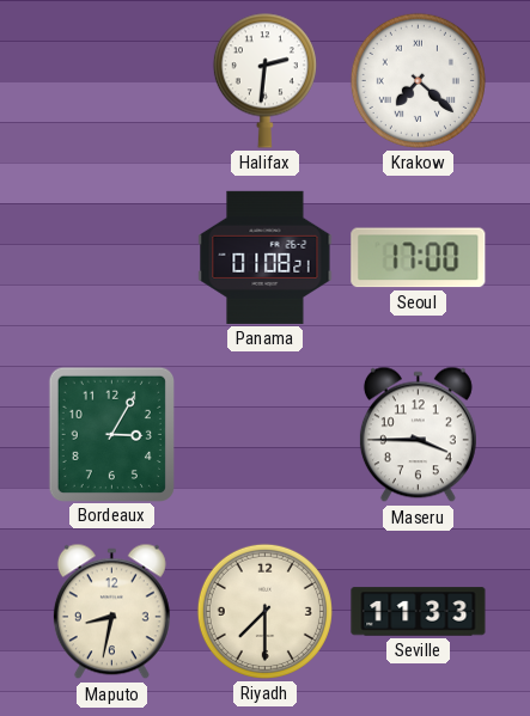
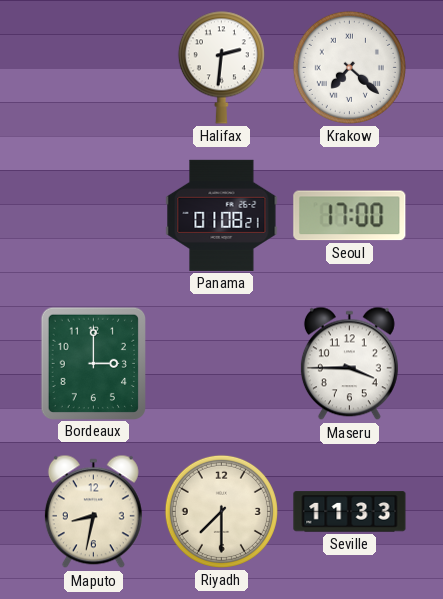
Bordeaux: 3:05 -> 3:00
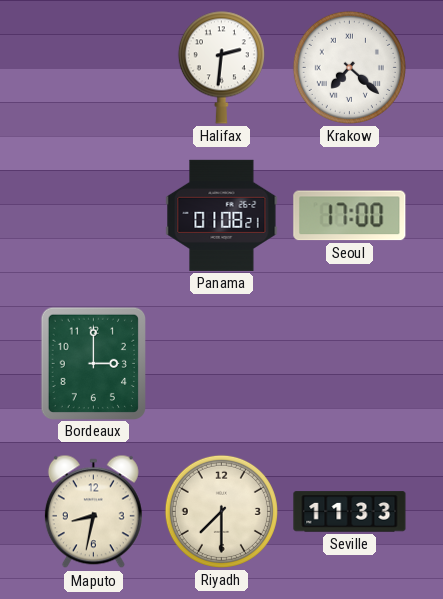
Maseru: 3:45 -> none
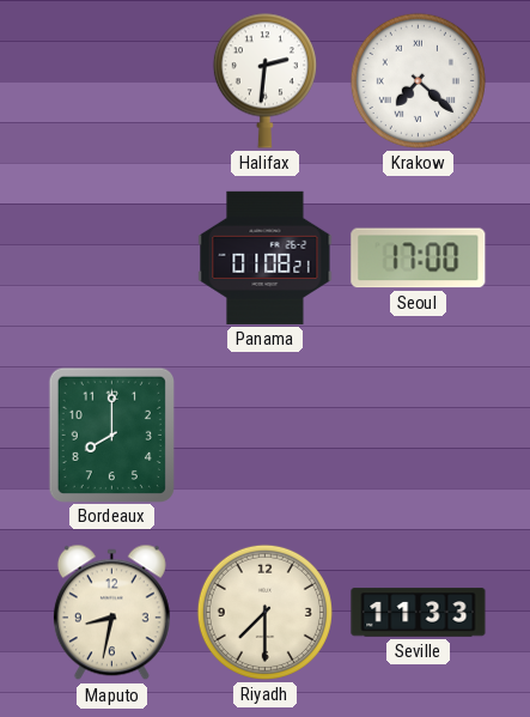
Bordeaux: 3:00 -> 8:00
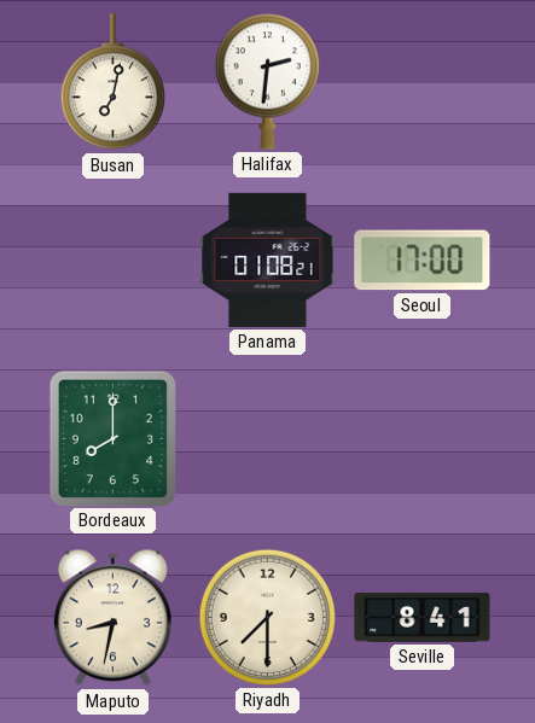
Busan: none -> 7:02
Krakow: 7:22 -> none
Seville: 11:33 -> 8:41
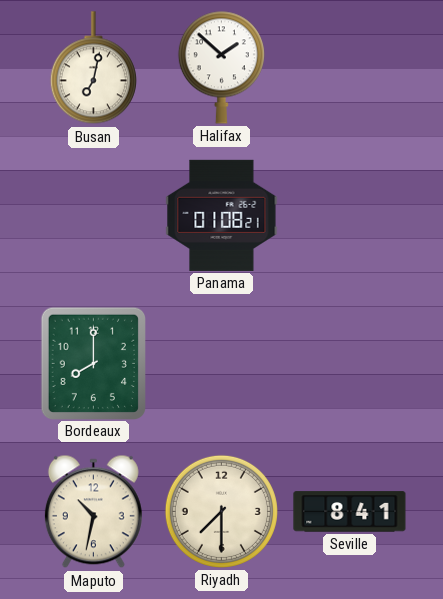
Halifax: 2:31 -> 1:52
Seoul: 17:00 -> none
Maputo: 8:32 -> 10:32
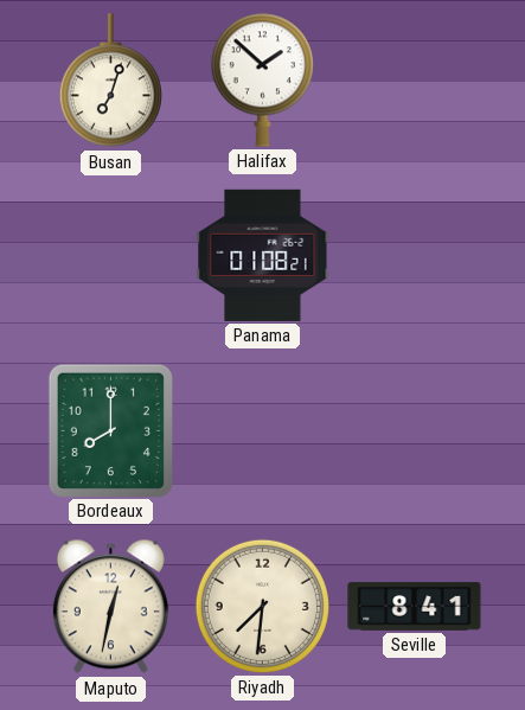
Busan: 7:02 -> 7:03
Maputo: 10:32 -> 12:32
Riyadh: 7:30 -> 7:31
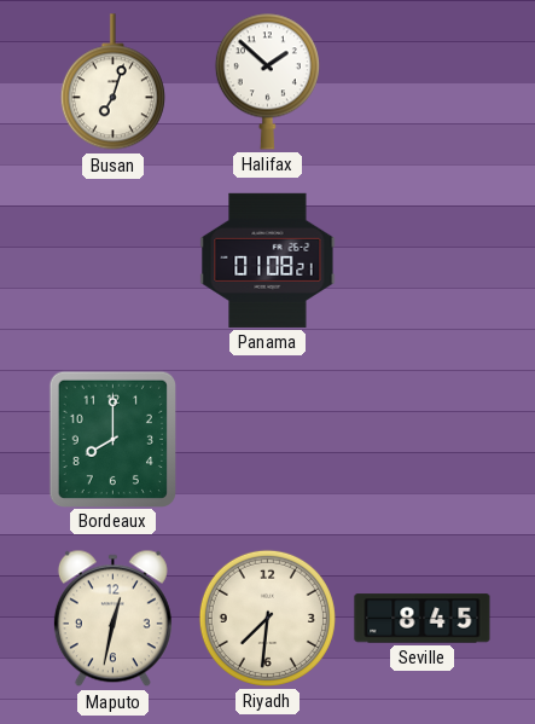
Seville: 8:41 -> 8:45
